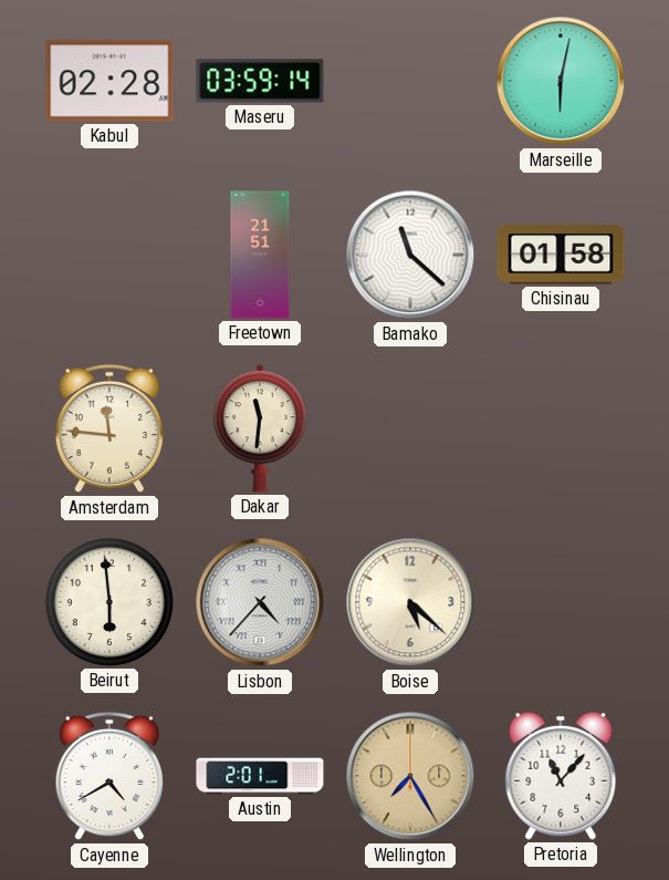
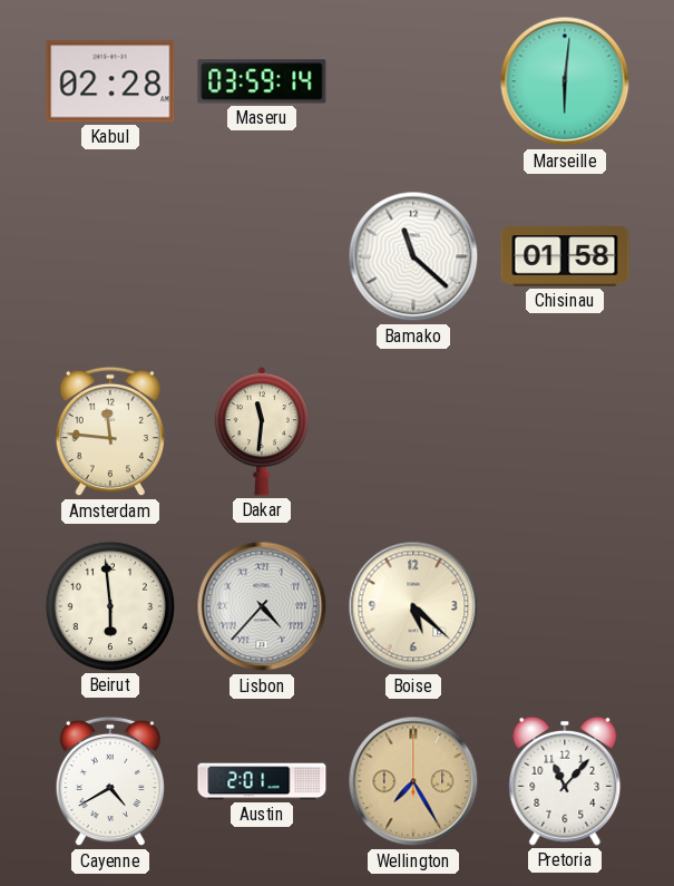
Marseille: 6:02 -> 6:01
Freetown: 21:51 -> none
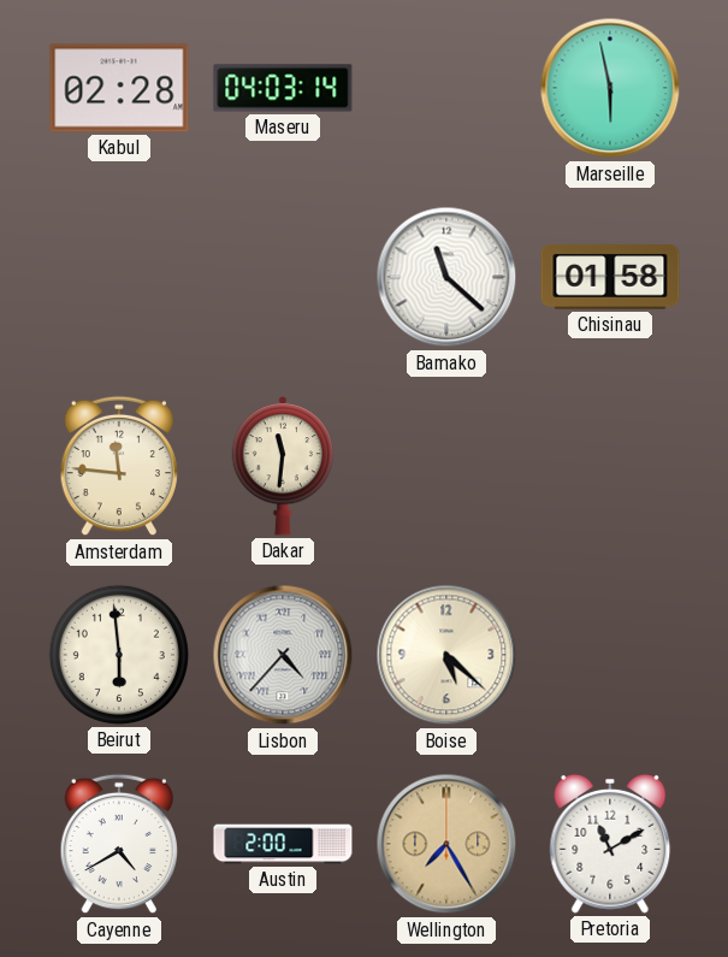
Maseru: 03:59 -> 04:03
Marseille: 6:01 -> 5:58
Austin: 2:01 -> 2:00
Pretoria: 11:07 -> 11:10
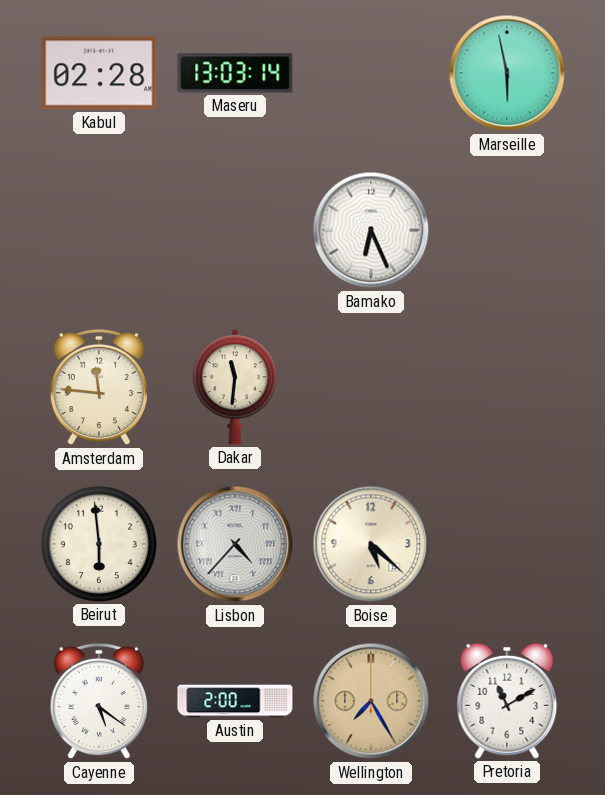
Maseru: 04:03 -> 13:03
Bamako: 11:22 -> 6:26
Chisinau: 01:58 -> none
Cayenne: 4:40 -> 5:21
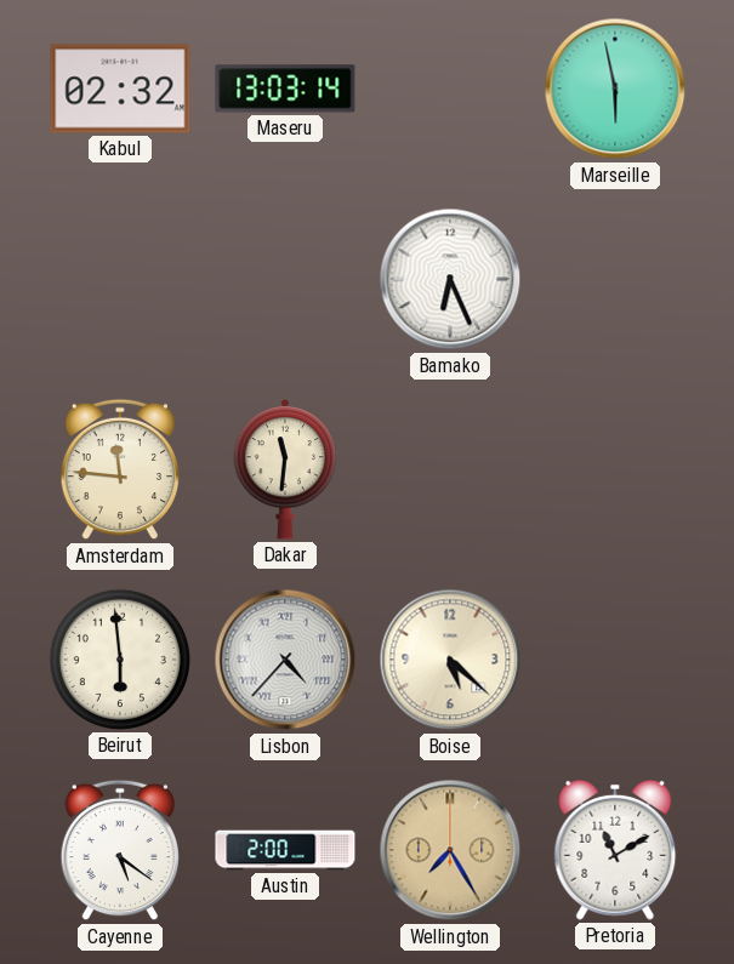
Kabul: 02:28 -> 02:32
